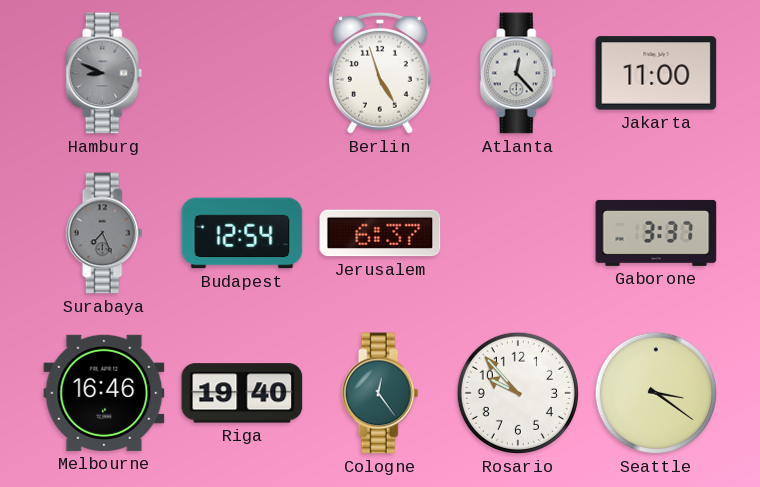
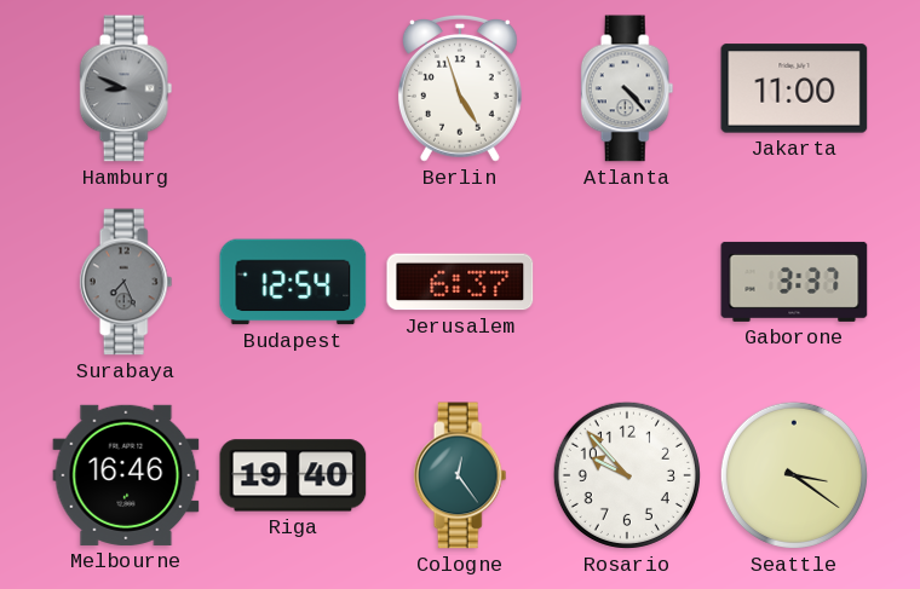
Atlanta: 12:23 -> 4:23
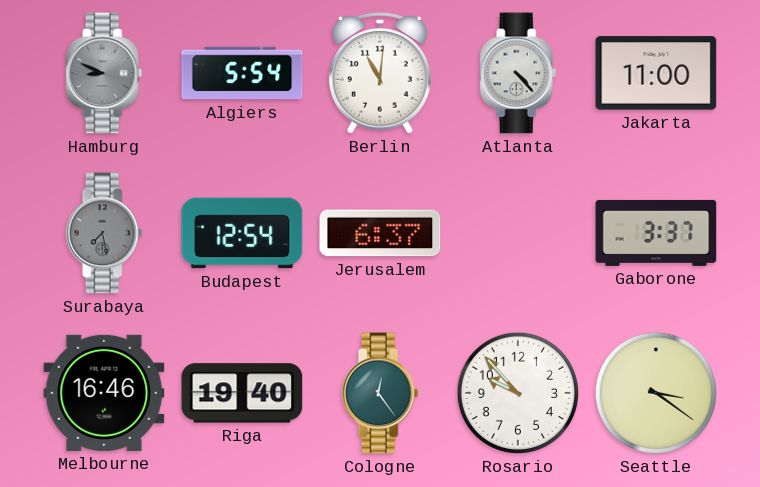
Algiers: none -> 5:54
Berlin: 4:57 -> 11:01
Surabaya: 7:26 -> 7:28
